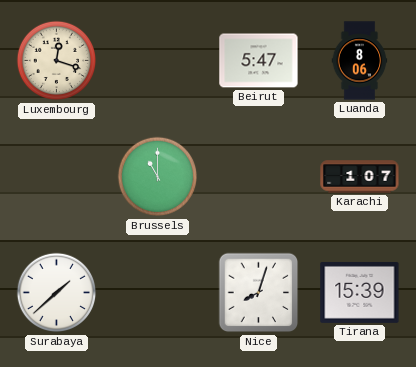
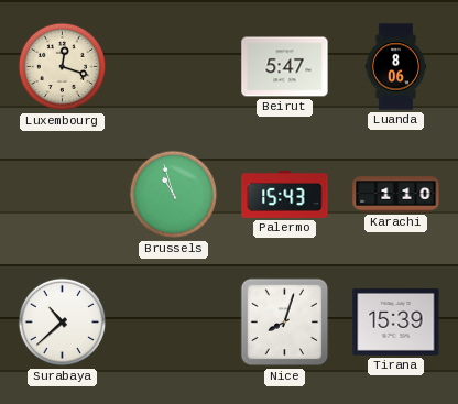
Brussels: 11:00 -> 10:57
Palermo: none -> 15:43
Karachi: 1:07 -> 1:10
Surabaya: 1:38 -> 10:38
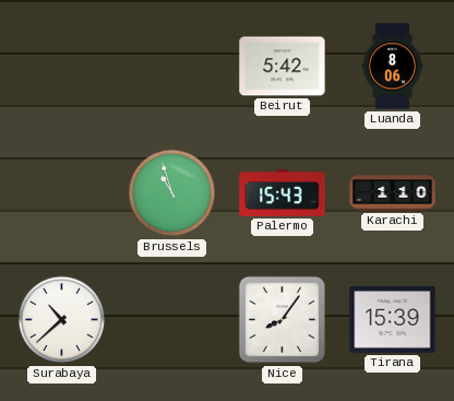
Luxembourg: 12:18 -> none
Beirut: 5:47 -> 5:42
Nice: 8:03 -> 8:06
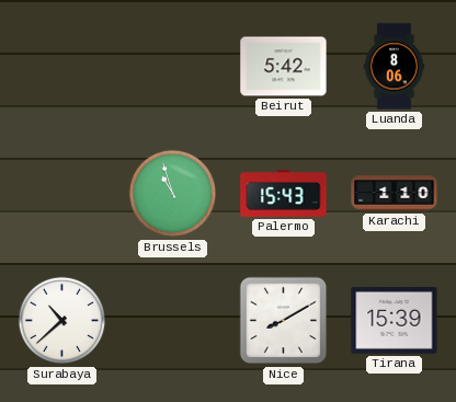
Nice: 8:06 -> 8:10
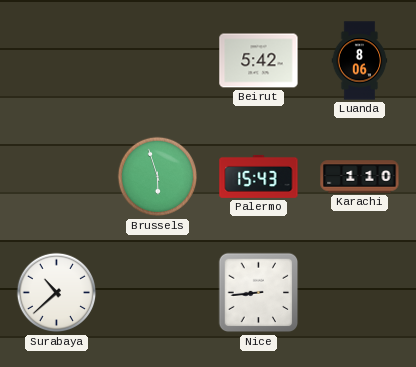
Brussels: 10:57 -> 5:57
Nice: 8:10 -> 8:44
Tirana: 15:39 -> none
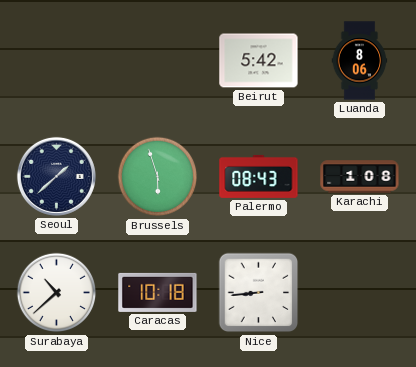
Seoul: none -> 1:38
Palermo: 15:43 -> 08:43
Karachi: 1:10 -> 1:08
Caracas: none -> 10:18
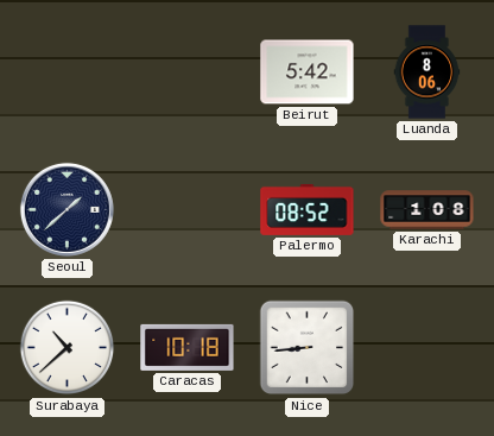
Brussels: 5:57 -> none
Palermo: 08:43 -> 08:52
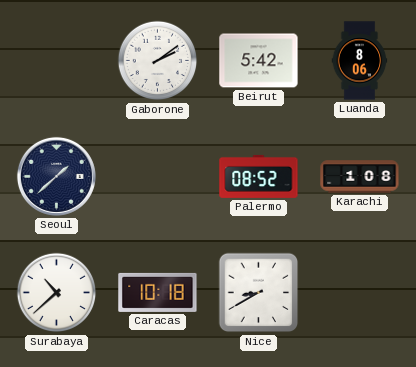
Gaborone: none -> 2:09
Nice: 8:44 -> 8:40
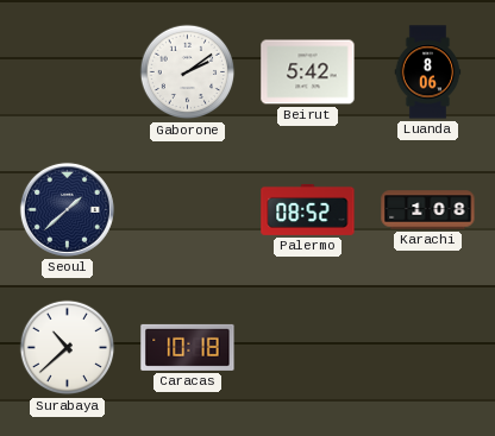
Nice: 8:40 -> none
